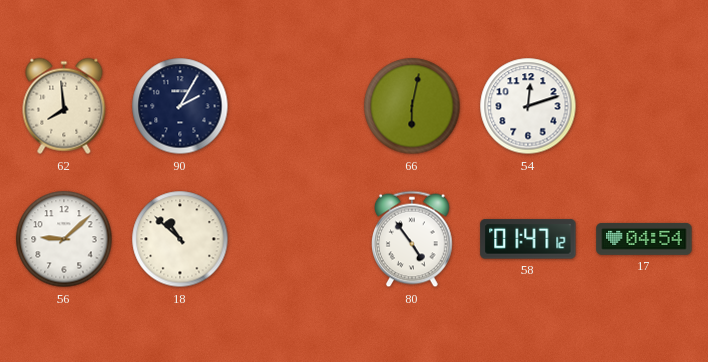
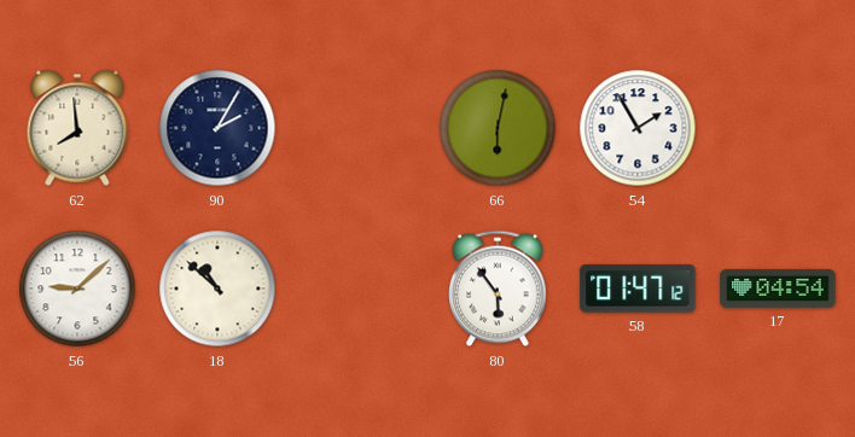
54: 12:12 -> 1:55
80: 4:54 -> 5:54
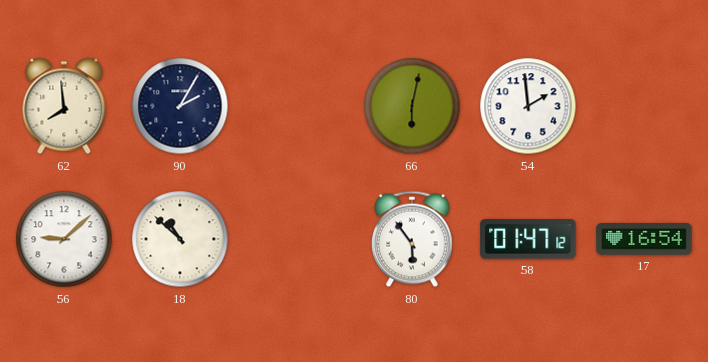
54: 1:55 -> 1:59
17: 04:54 -> 16:54
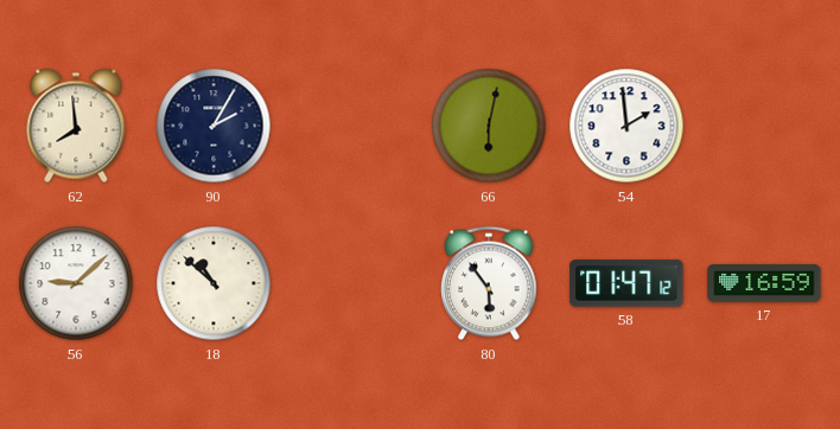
17: 16:54 -> 16:59
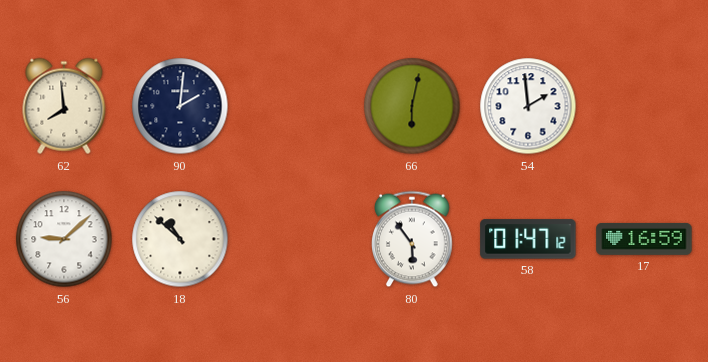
90: 2:05 -> 2:01
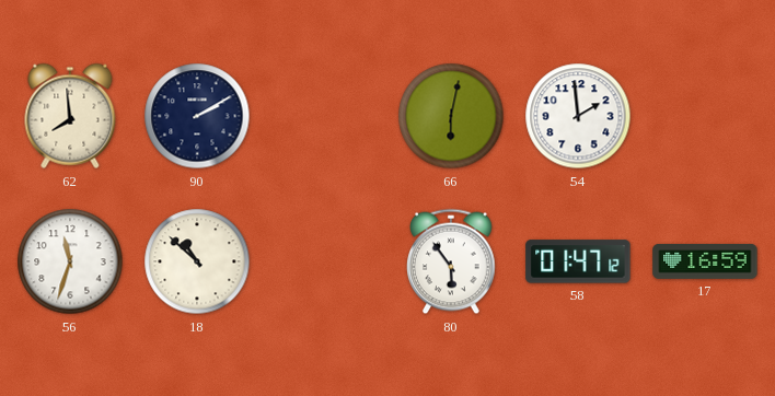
90: 2:01 -> 2:10
56: 9:08 -> 11:33
